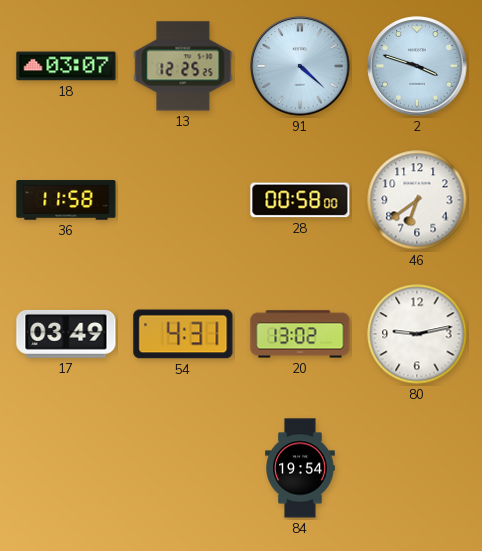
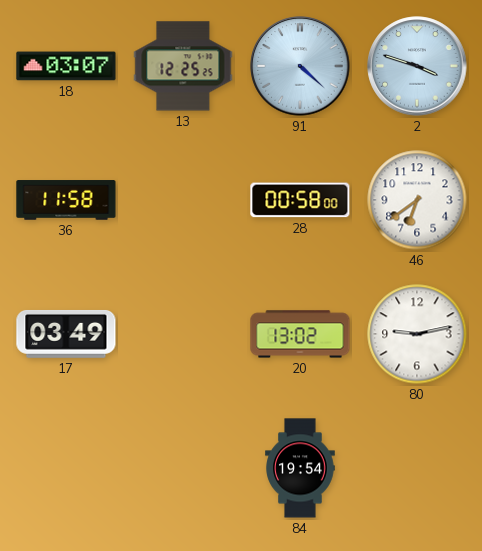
54: 4:31 -> none
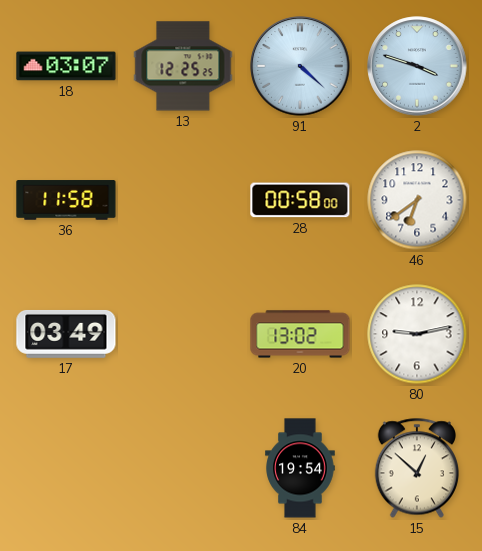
15: none -> 12:52
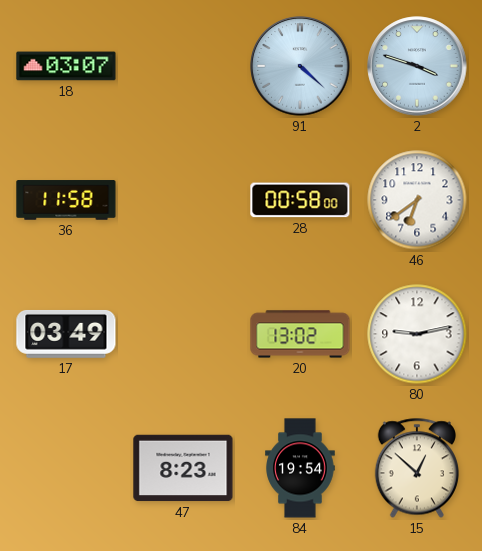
13: 12:25 -> none
47: none -> 8:23
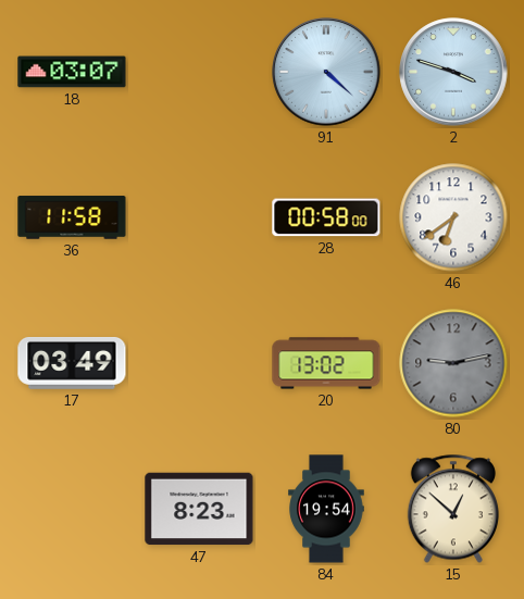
80 dial: white -> grey
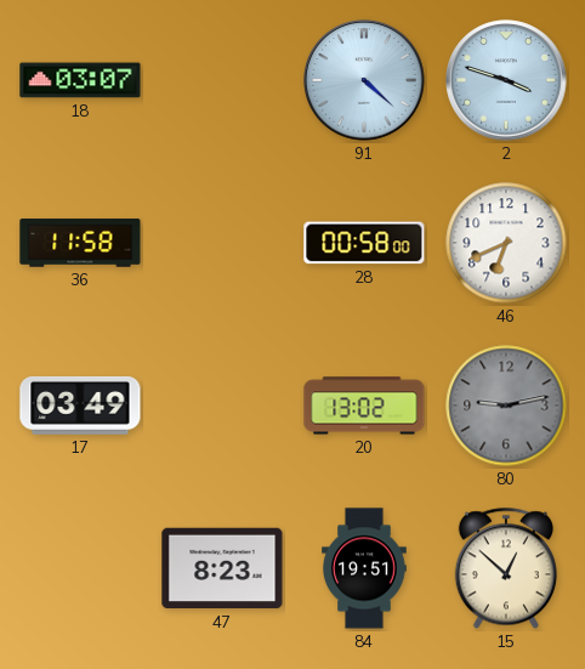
46: 6:39 -> 6:41
84: 19:54 -> 19:51
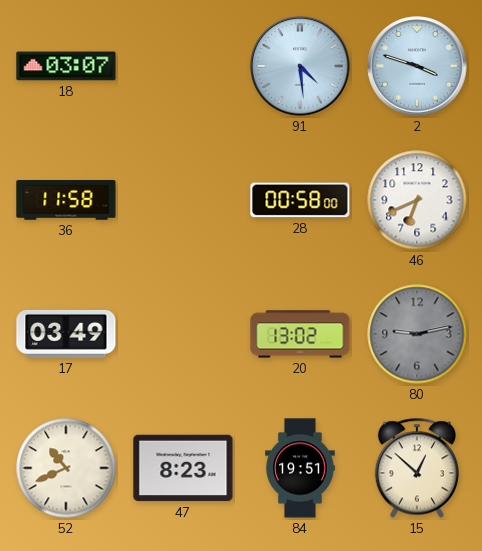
91: 4:22 -> 4:29
52: none -> 10:41
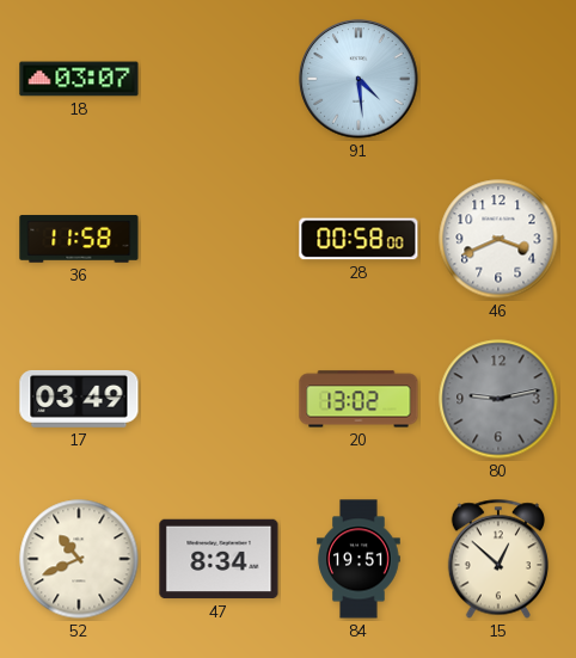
2: 3:48 -> none
46: 6:41 -> 3:41
47: 8:23 -> 8:34
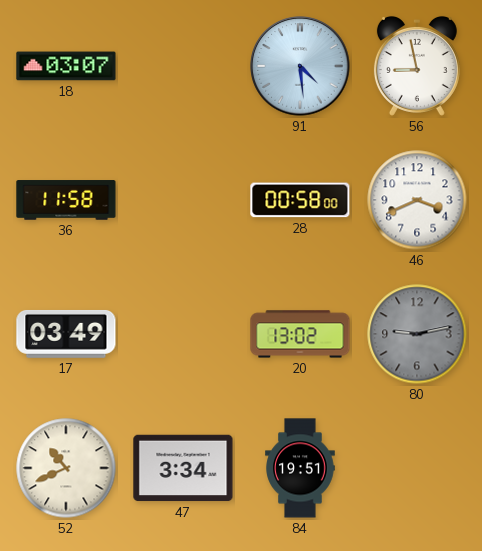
56: none -> 8:58
47: 8:34 -> 3:34
15: 12:52 -> none
